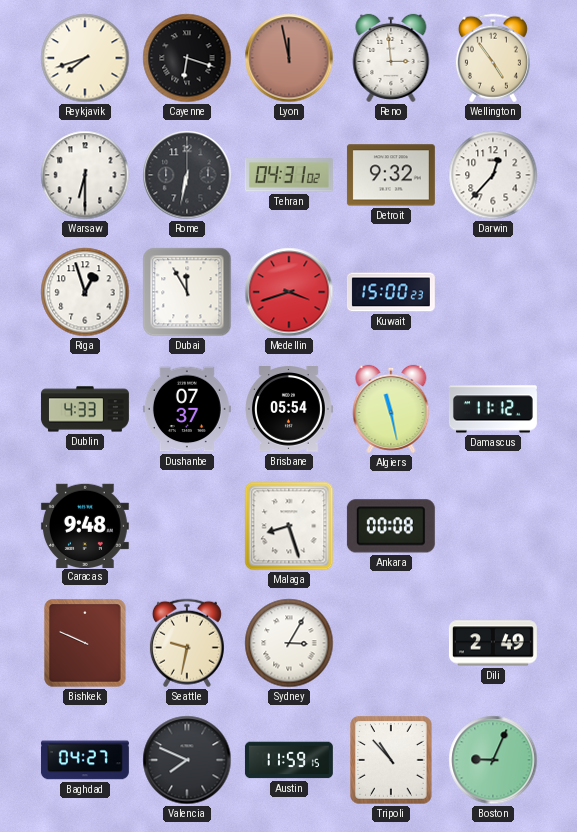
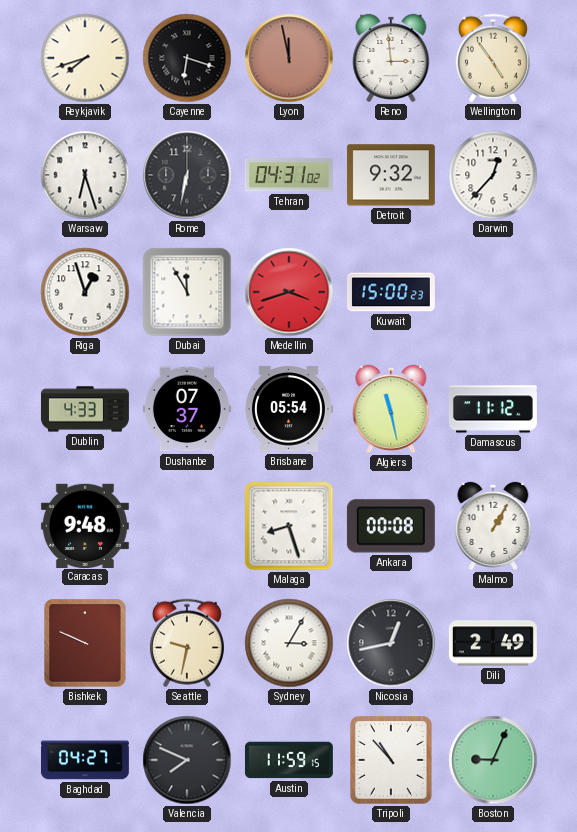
Warsaw: 6:30 -> 6:27
Malmo: none -> 1:05
Nicosia: none -> 12:43
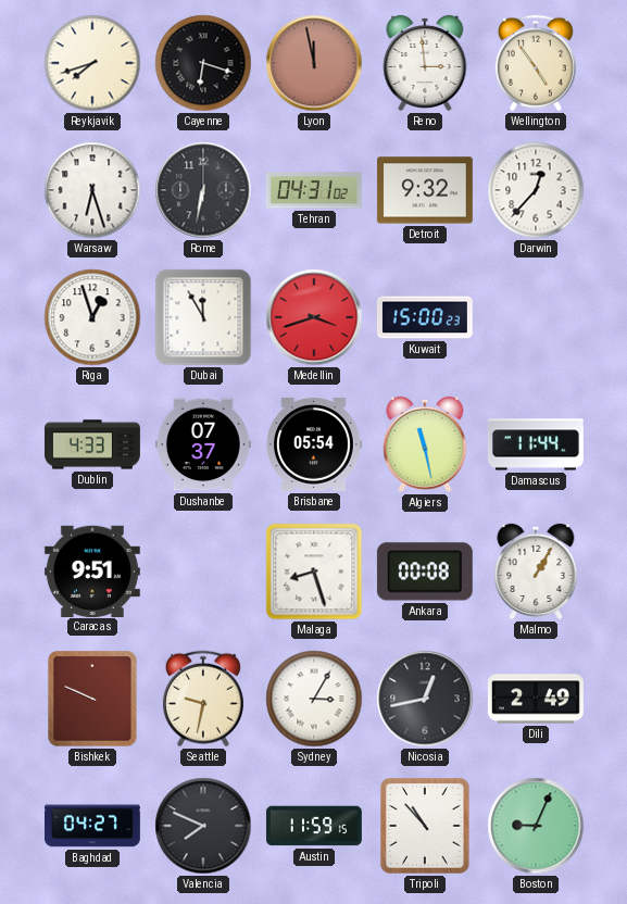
Damascus: 11:12 -> 11:44
Caracas: 9:48 -> 9:51
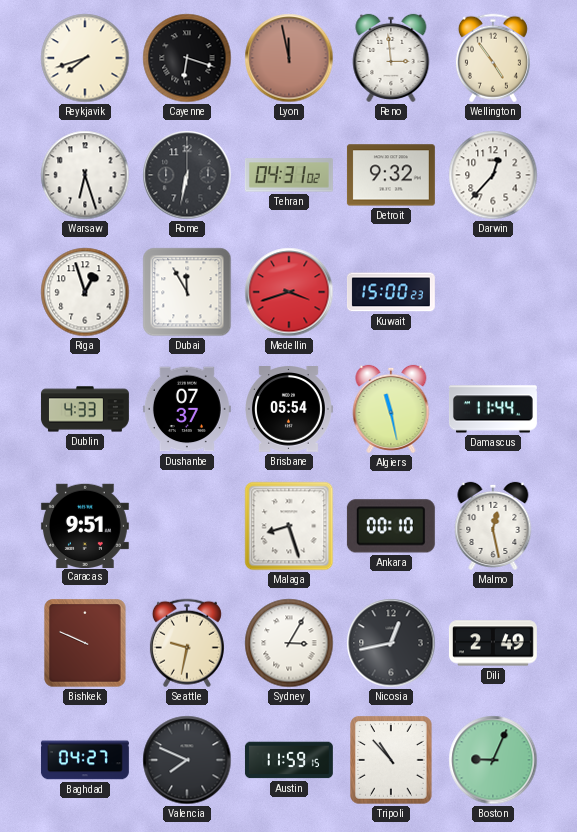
Ankara: 00:08 -> 00:10
Malmo: 1:05 -> 12:28
